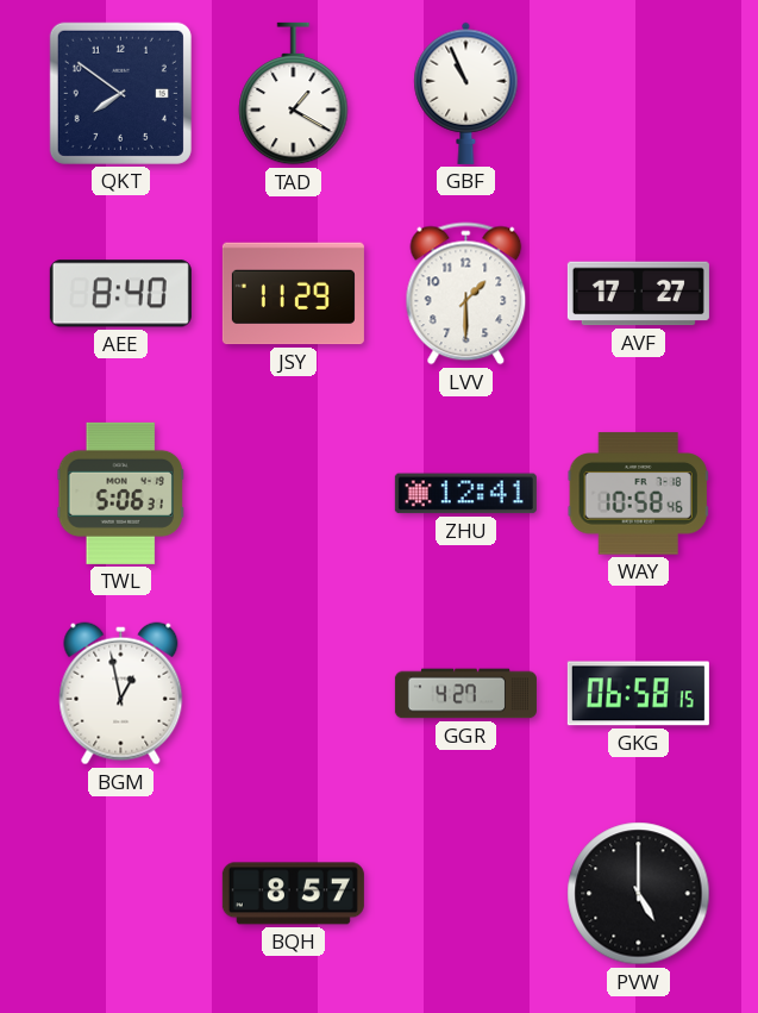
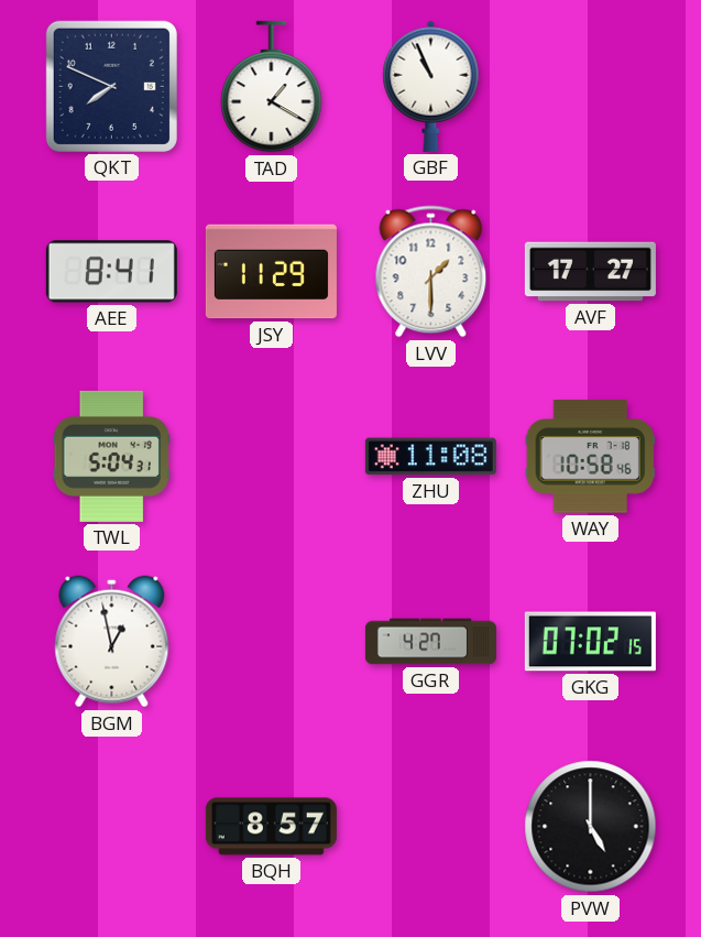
QKT: 7:51 -> 7:49
AEE: 8:40 -> 8:41
TWL: 5:06 -> 5:04
ZHU: 12:41 -> 11:08
GKG: 06:58 -> 07:02
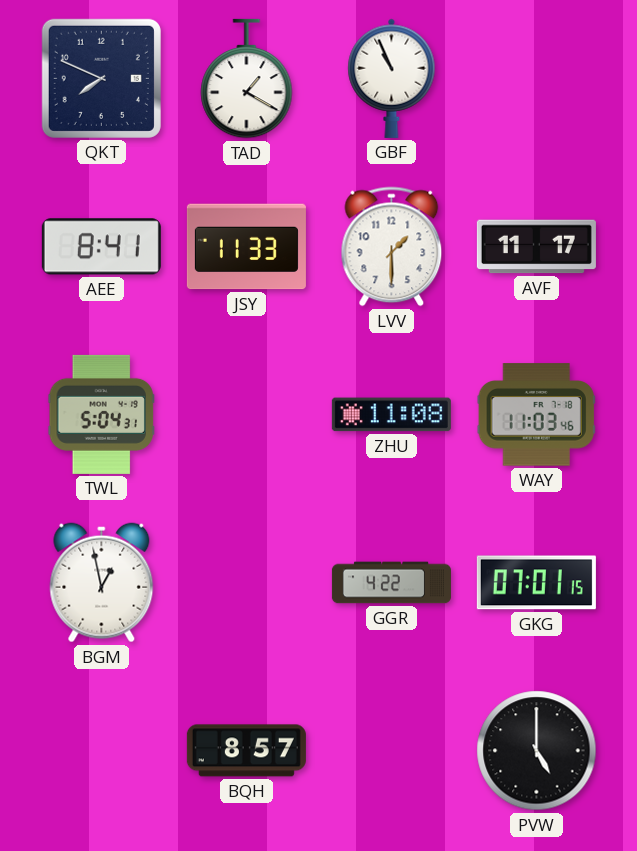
JSY: 11:29 -> 11:33
AVF: 17:27 -> 11:17
WAY: 10:58 -> 11:03
GGR: 4:27 -> 4:22
GKG: 07:02 -> 07:01
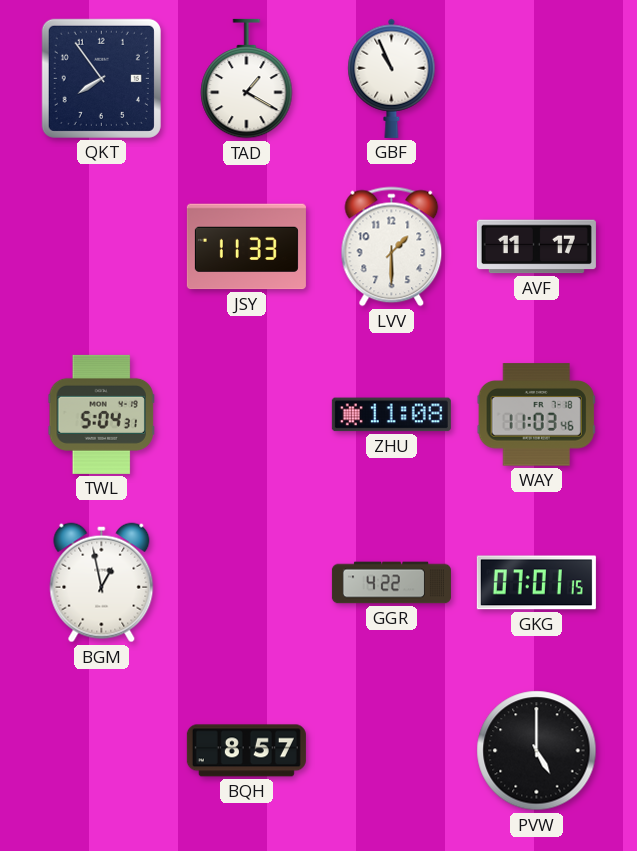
QKT: 7:49 -> 7:54
AEE: 8:41 -> none
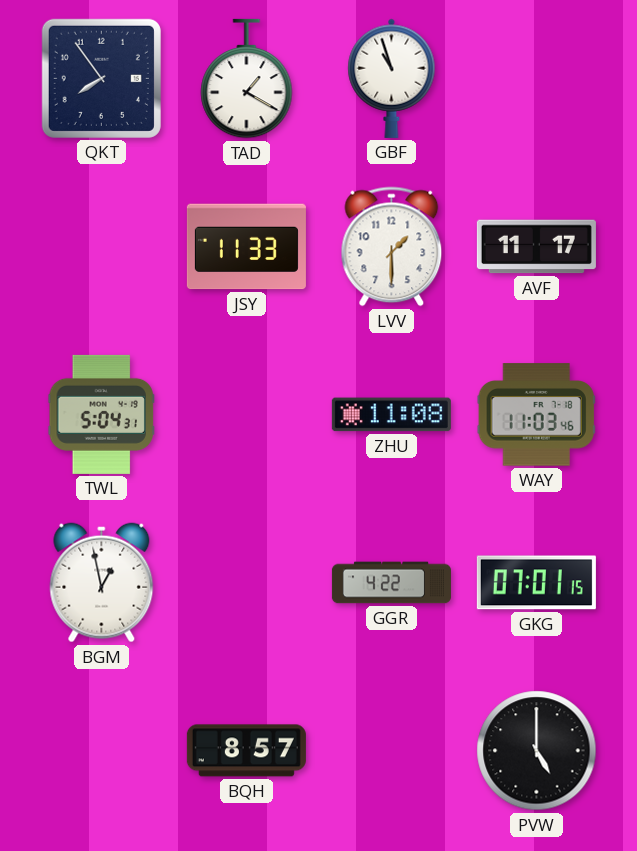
GBF: 10:56 -> 10:57
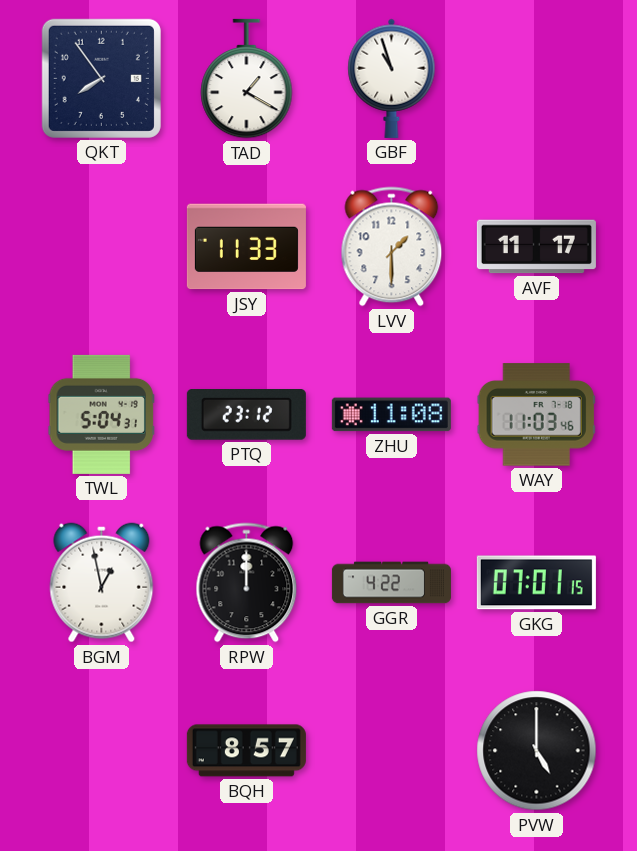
PTQ: none -> 23:12
RPW: none -> 12:00
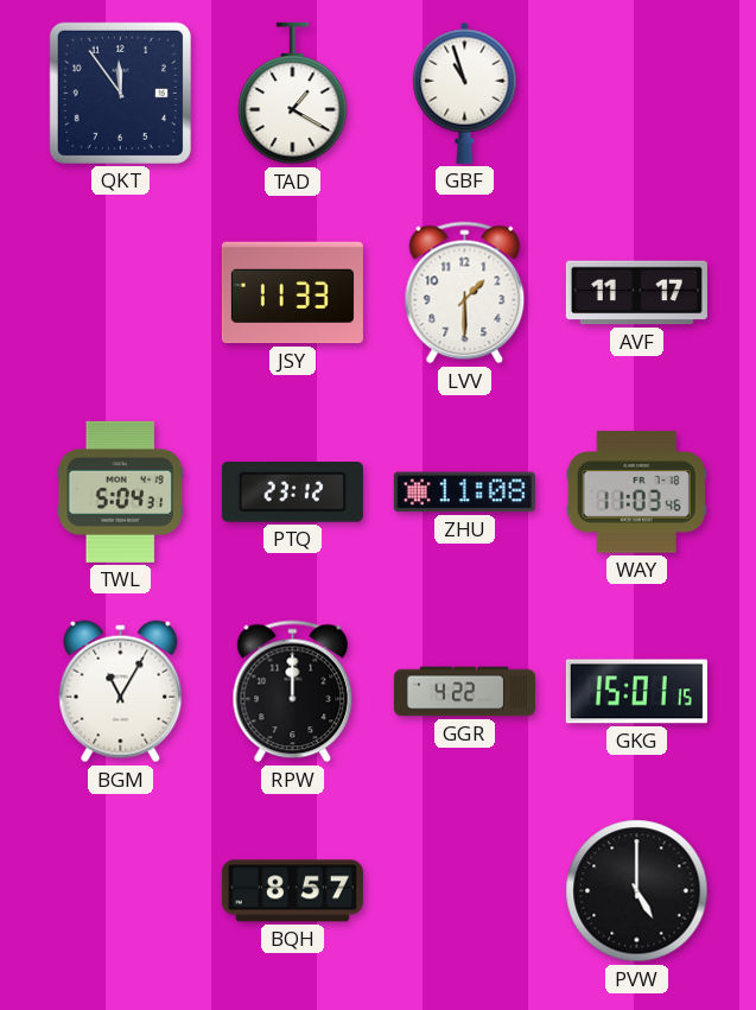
QKT: 7:54 -> 11:54
BGM: 12:58 -> 11:05
GKG: 07:01 -> 15:01
